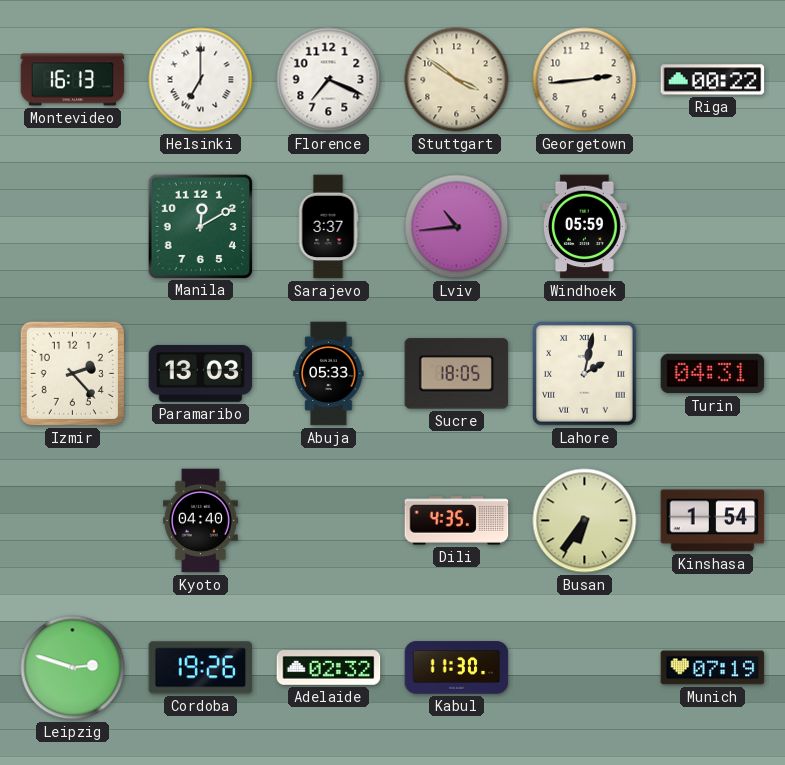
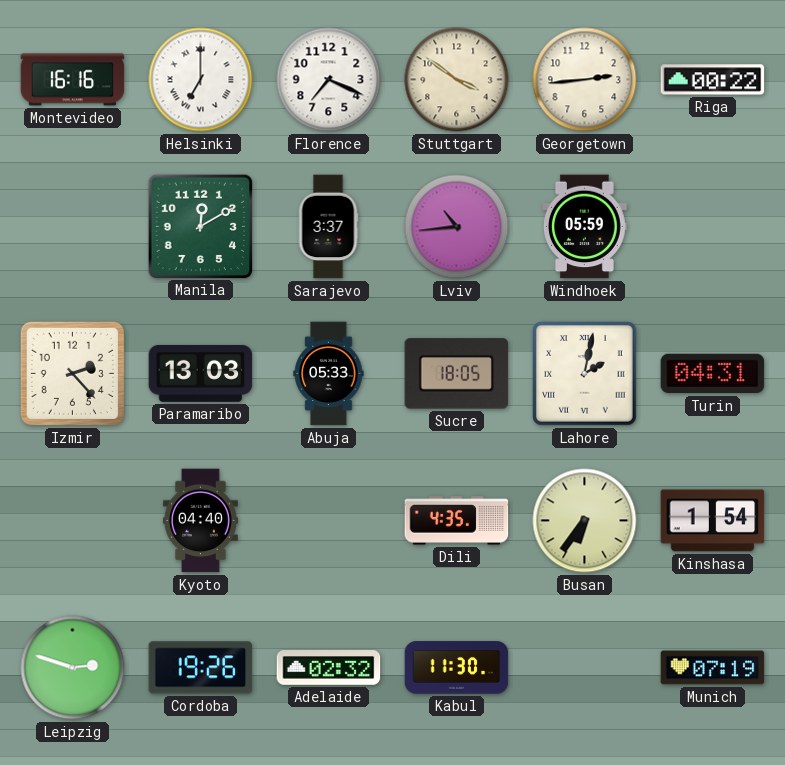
Montevideo: 16:13 -> 16:16
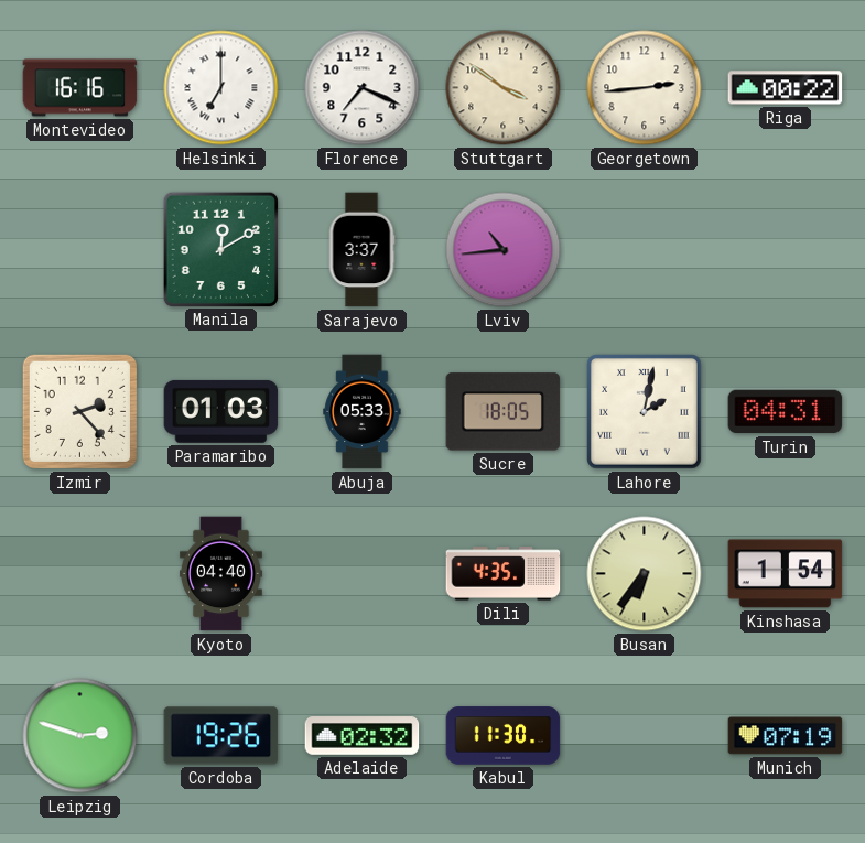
Windhoek: 05:59 -> none
Paramaribo: 13:03 -> 01:03
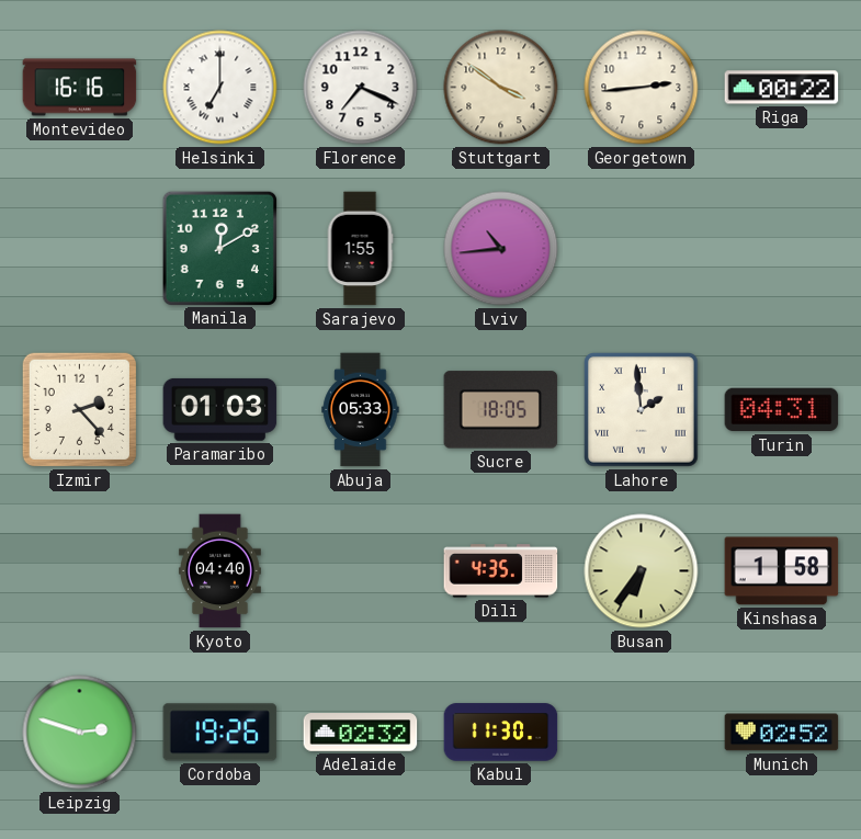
Sarajevo: 3:37 -> 1:55
Lahore: 2:02 -> 1:59
Kinshasa: 1:54 -> 1:58
Munich: 07:19 -> 02:52
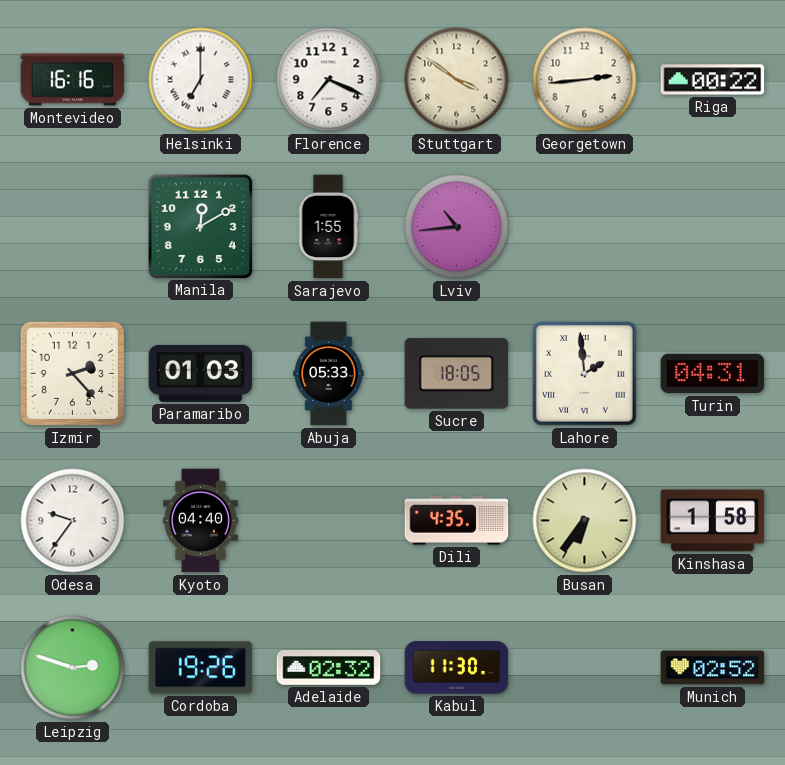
Odesa: none -> 9:36
